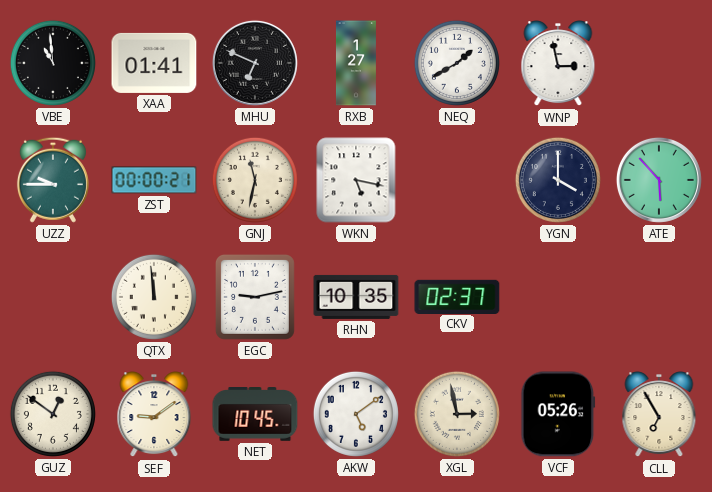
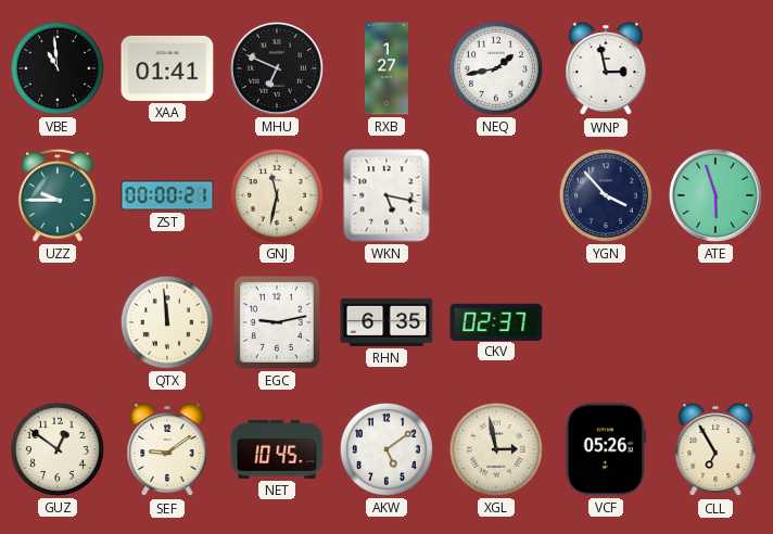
NEQ: 1:40 -> 1:43
YGN: 4:00 -> 3:53
ATE: 5:53 -> 5:57
RHN: 10:35 -> 6:35
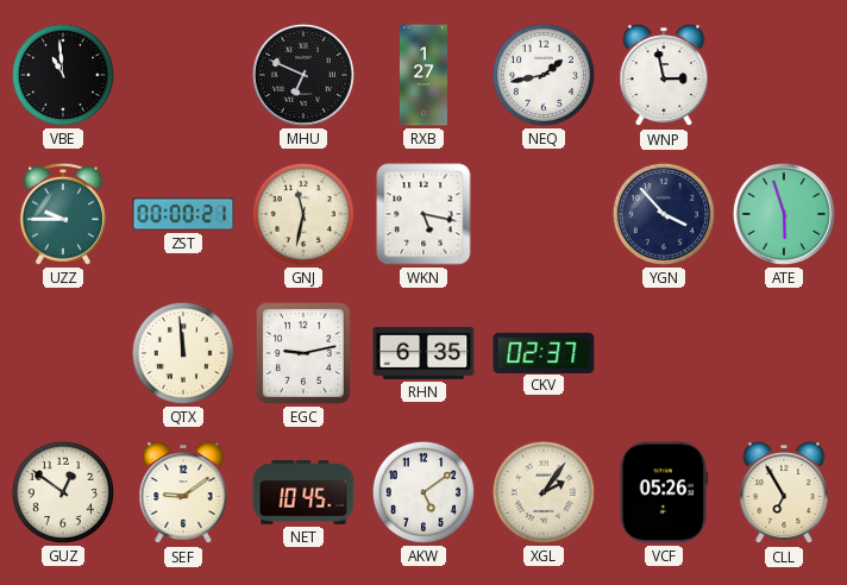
XAA: 01:41 -> none
XGL: 2:58 -> 2:06
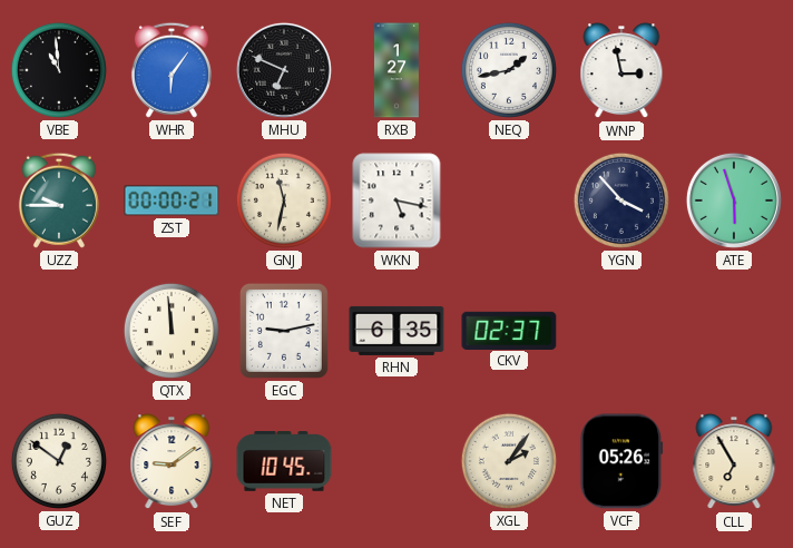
WHR: none -> 6:06
AKW: 5:09 -> none
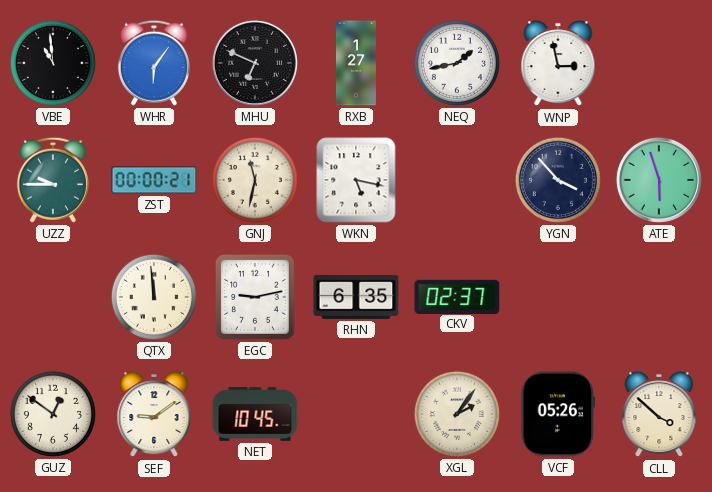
CLL: 6:55 -> 3:52
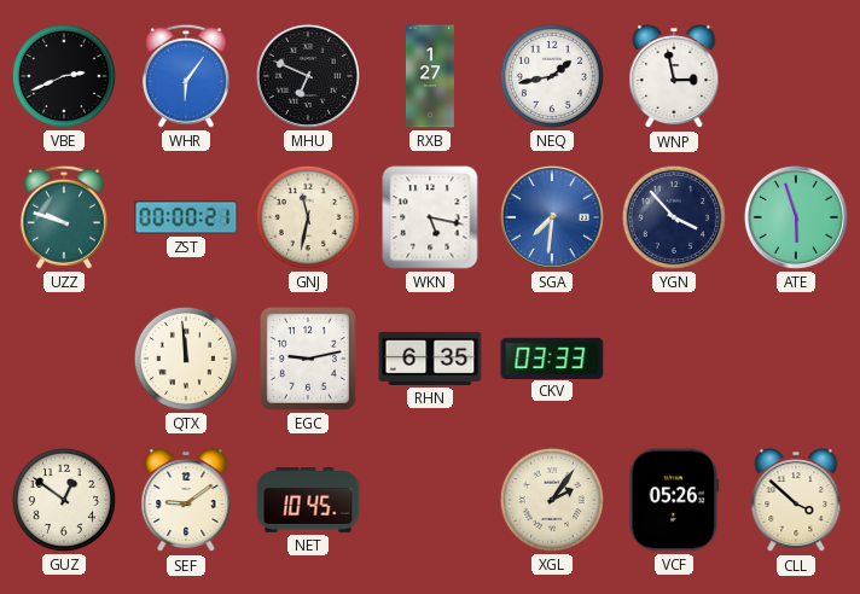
VBE: 10:59 -> 2:41
UZZ: 9:45 -> 9:48
SGA: none -> 7:31
CKV: 02:37 -> 03:33
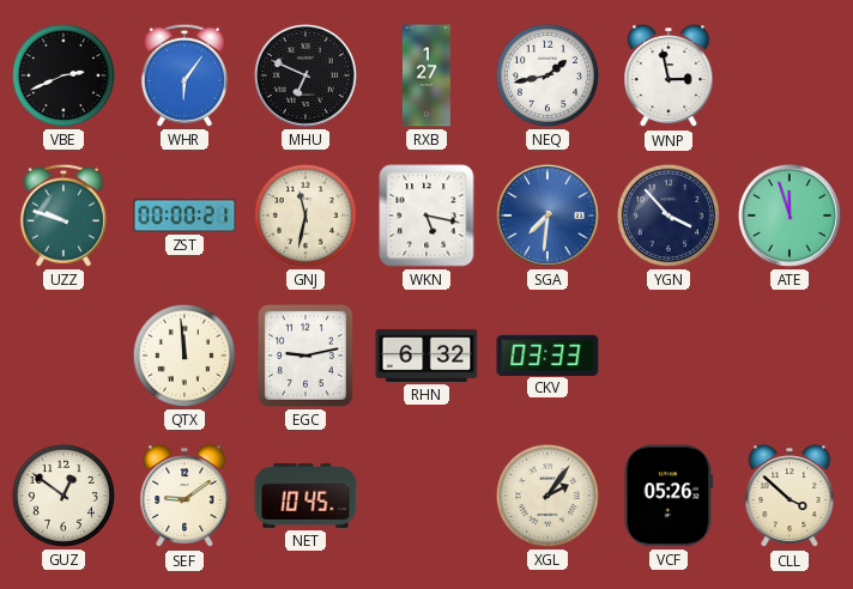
ATE: 5:57 -> 11:57
RHN: 6:35 -> 6:32
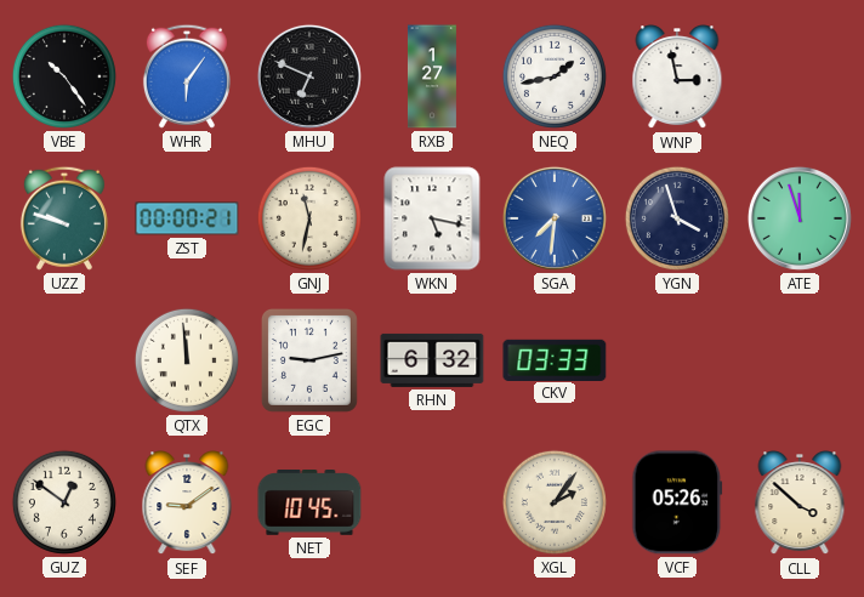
VBE: 2:41 -> 10:24
YGN: 3:53 -> 3:57
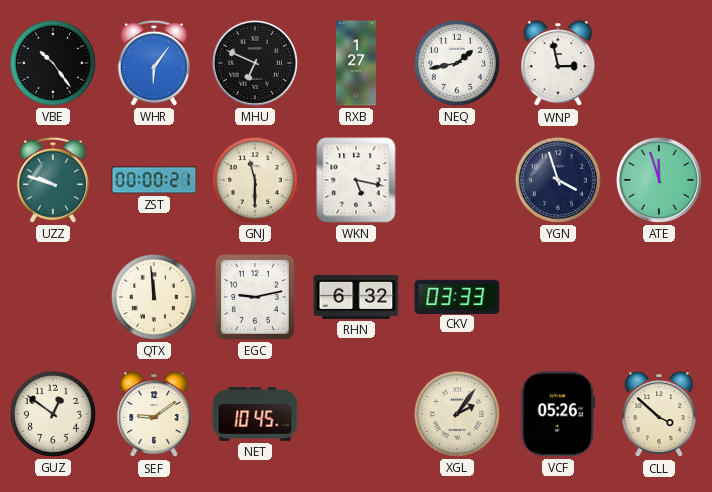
GNJ: 11:32 -> 11:30
SGA: 7:31 -> none
